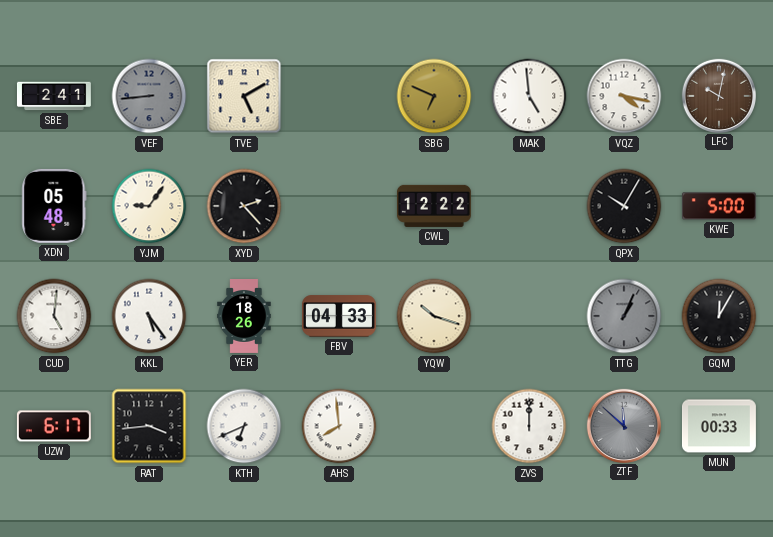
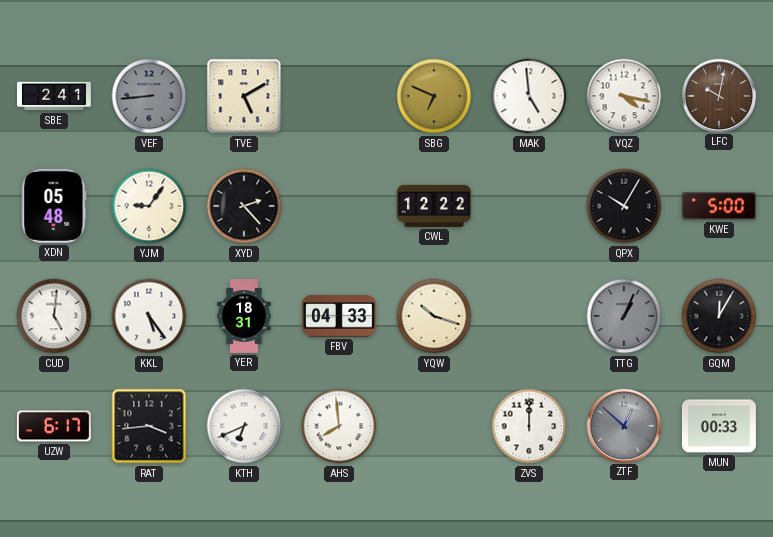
YER: 18:26 -> 18:31
ZTF: 11:52 -> 12:52
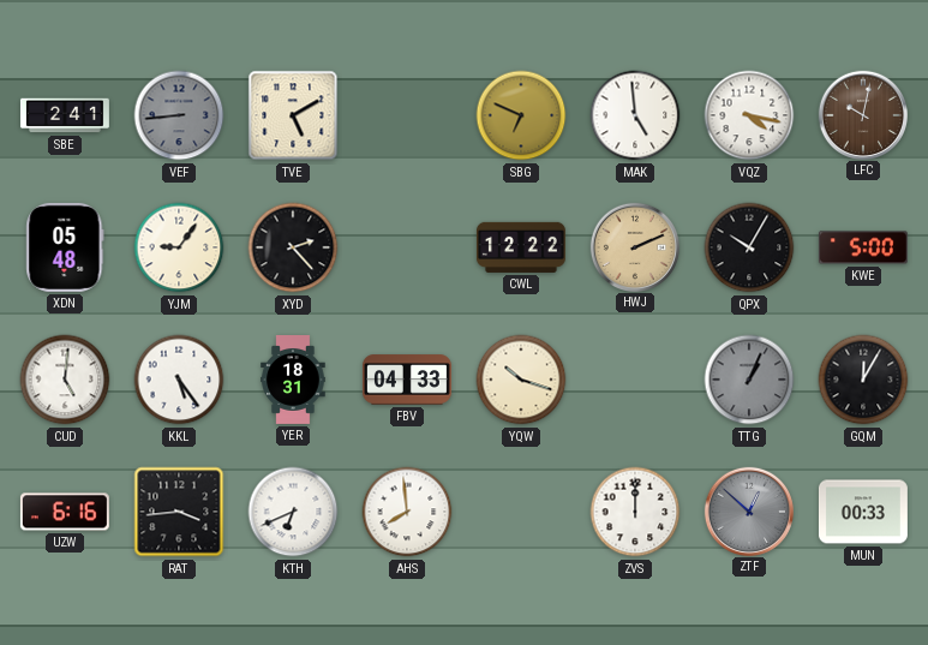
HWJ: none -> 2:11
UZW: 6:17 -> 6:16
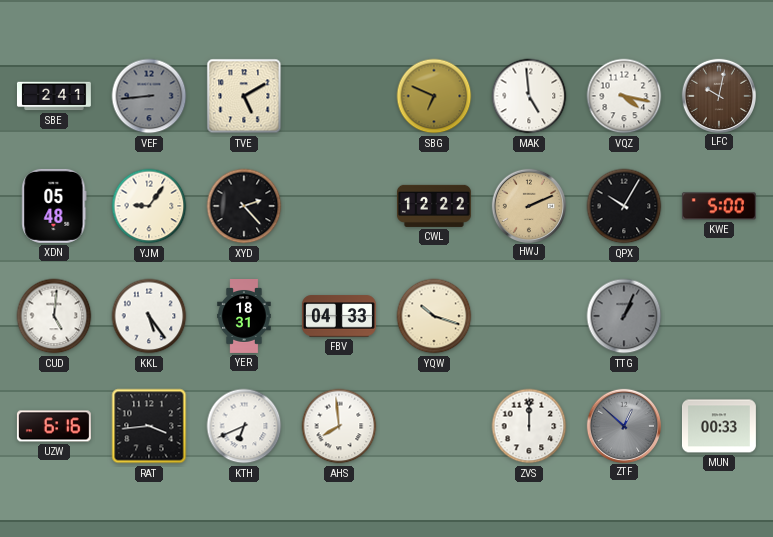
GQM: 12:05 -> none
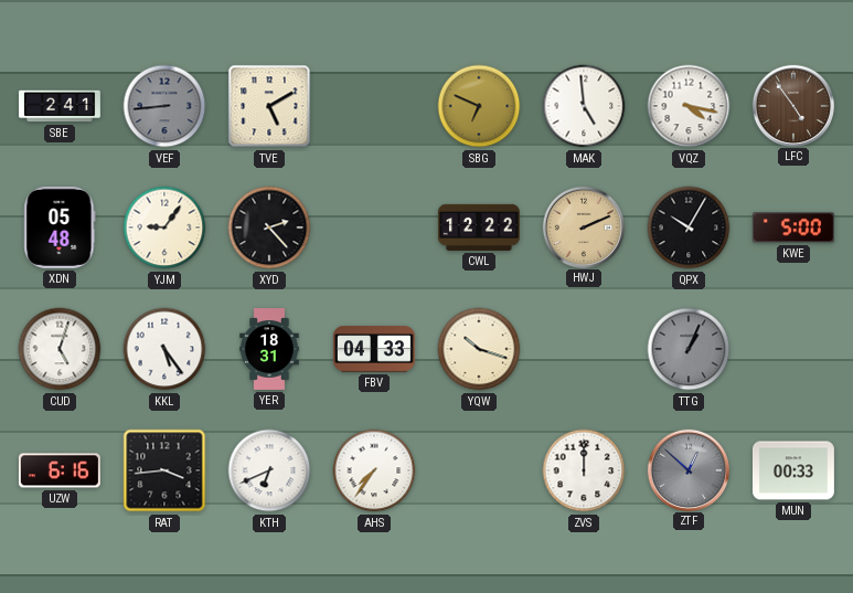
LFC: 10:02 -> 4:54
CUD: 5:01 -> 5:03
AHS: 7:59 -> 7:36
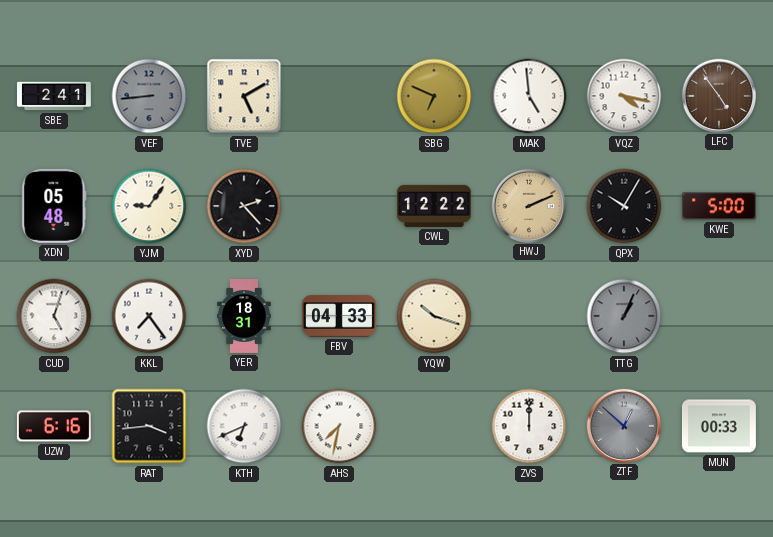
KKL: 5:24 -> 7:24
AHS: 7:36 -> 7:32
